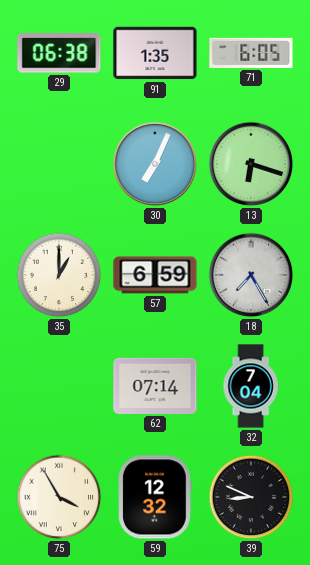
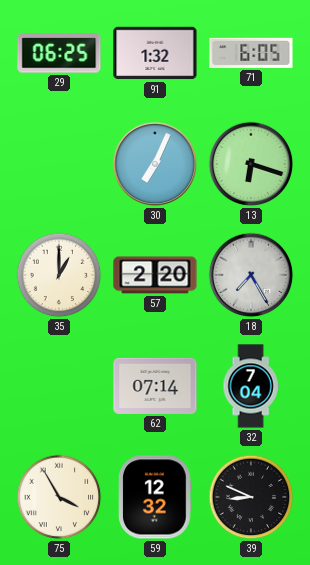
29: 06:38 -> 06:25
91: 1:35 -> 1:32
57: 6:59 -> 2:20
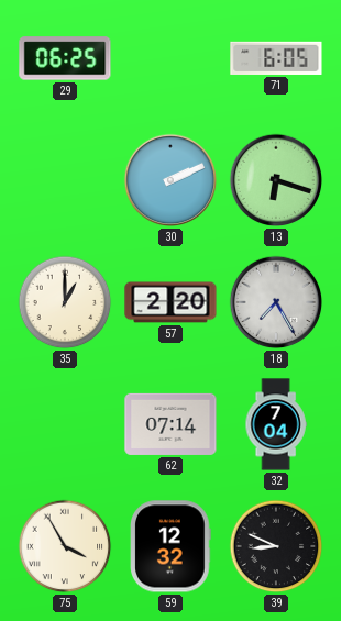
91: 1:32 -> none
30: 7:04 -> 2:11
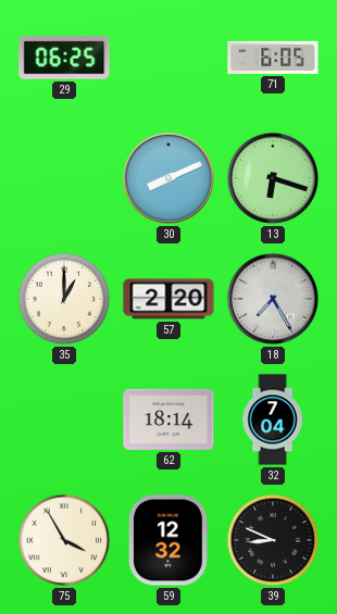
30: 2:11 -> 8:11
62: 07:14 -> 18:14
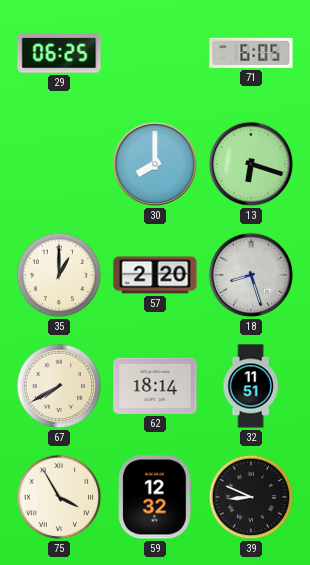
30: 8:11 -> 8:00
18: 7:25 -> 8:27
67: none -> 7:40
32: 7:04 -> 11:51
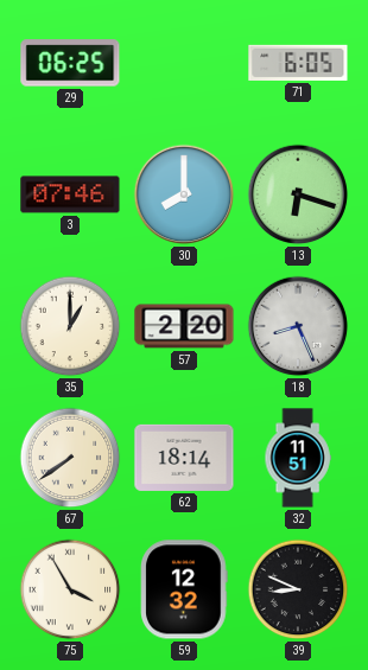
3: none -> 07:46
18: 8:27 -> 8:26
67: 7:40 -> 7:39
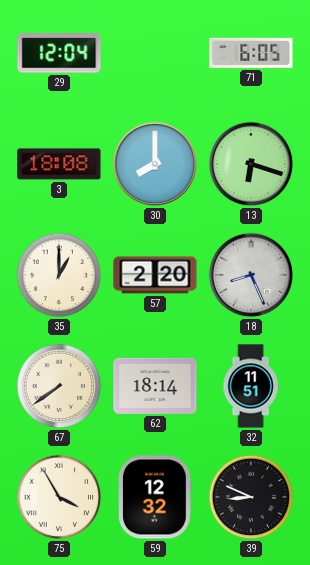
29: 06:25 -> 12:04
3: 07:46 -> 18:08
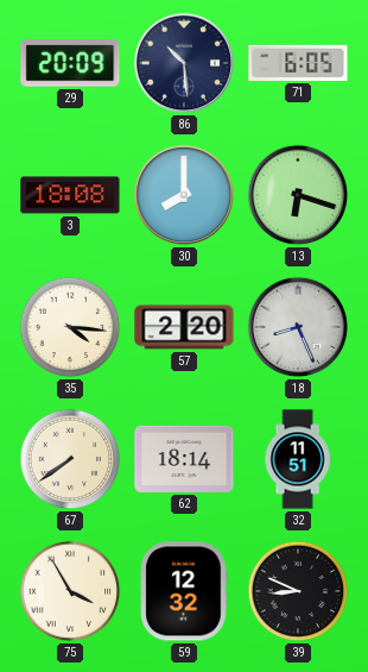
29: 12:04 -> 20:09
86: none -> 10:29
35: 1:00 -> 4:16
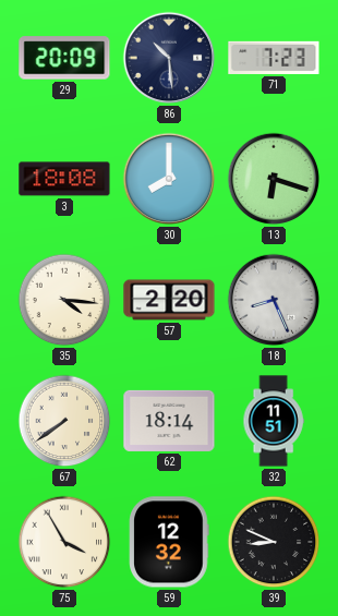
71: 6:05 -> 7:23
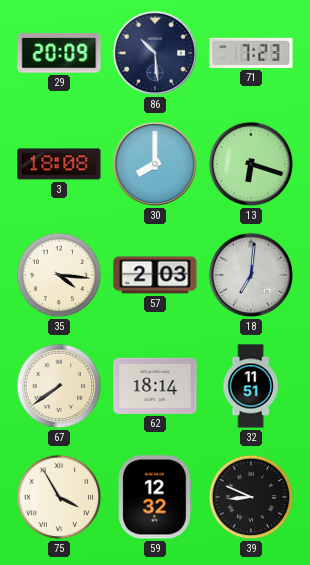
57: 2:20 -> 2:03
18: 8:26 -> 7:01
